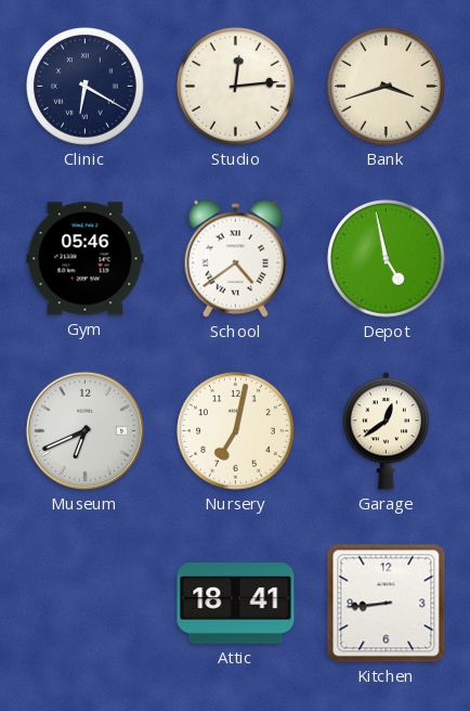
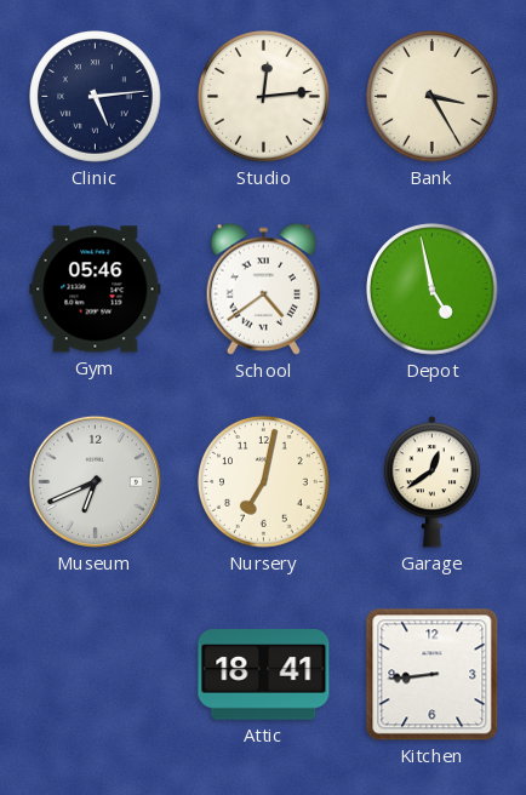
Clinic: 6:20 -> 5:14
Bank: 3:42 -> 3:25
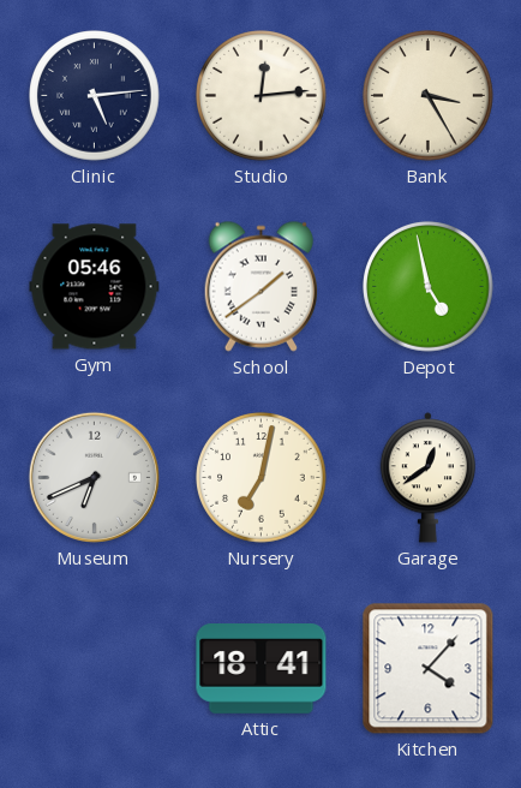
School: 4:39 -> 1:39
Kitchen: 8:44 -> 4:07
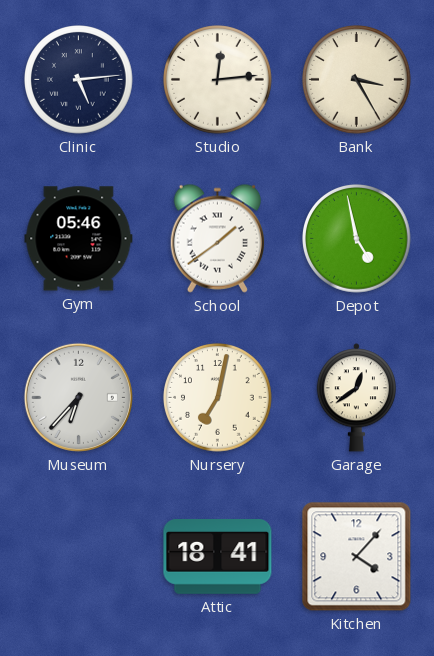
Museum: 6:41 -> 6:37
